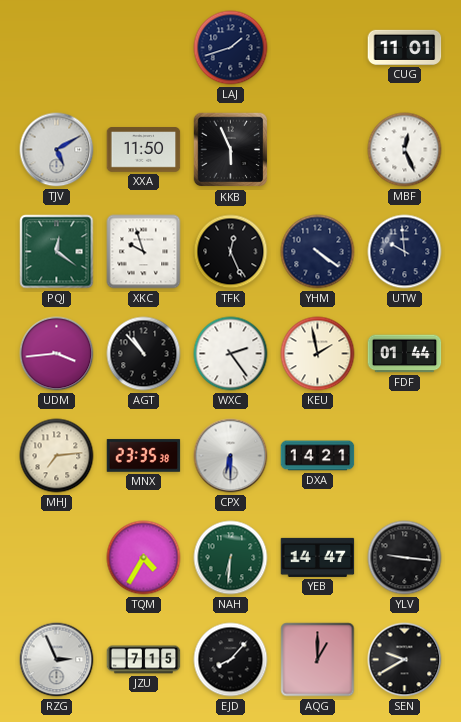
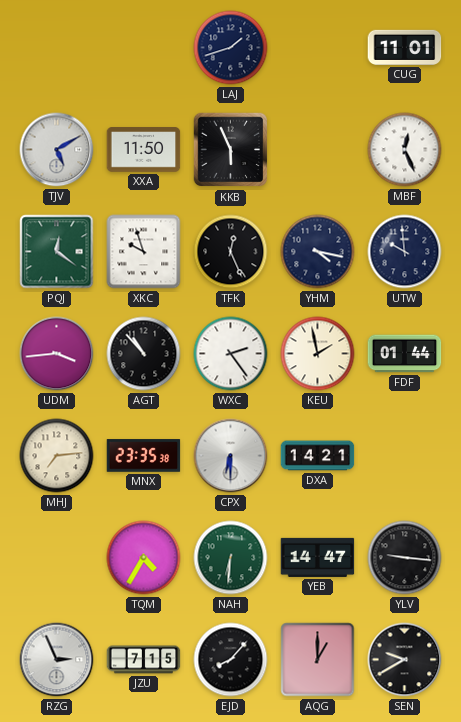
YHM: 4:21 -> 4:17
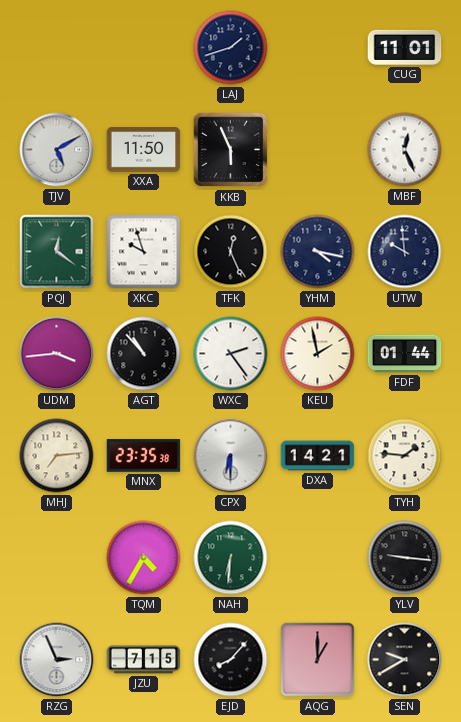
TYH: none -> 1:46
YEB: 14:47 -> none
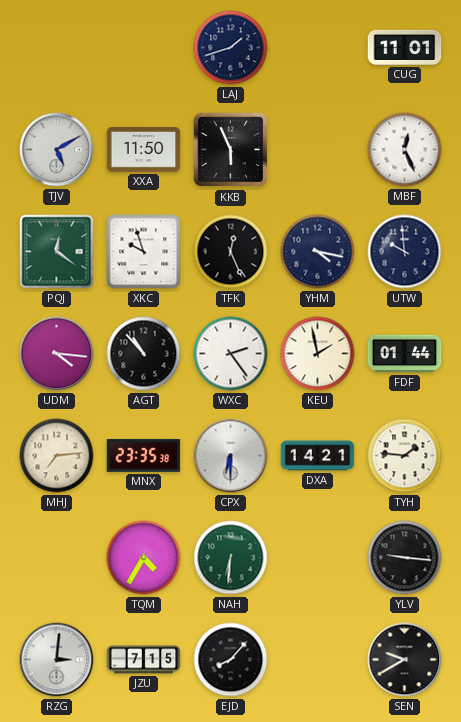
UDM: 3:44 -> 4:16
RZG: 2:56 -> 3:01
AQG: 1:00 -> none
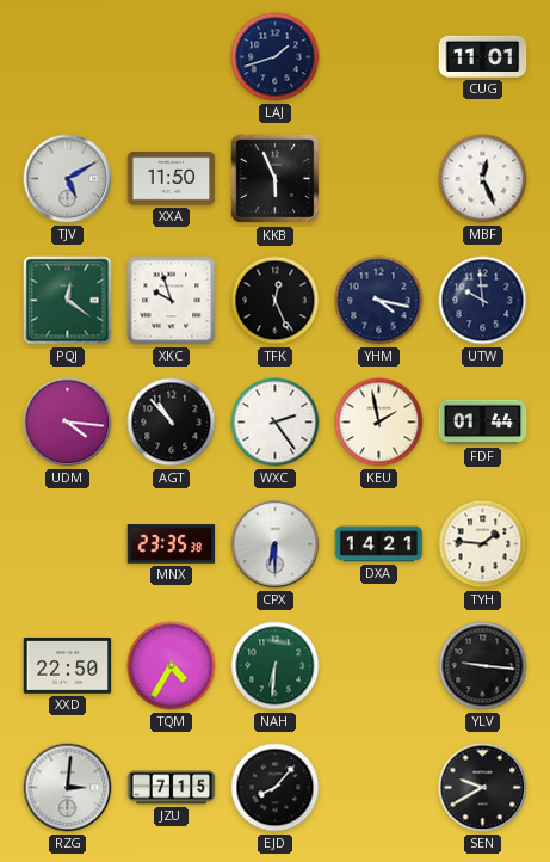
MHJ: 7:14 -> none
XXD: none -> 22:50
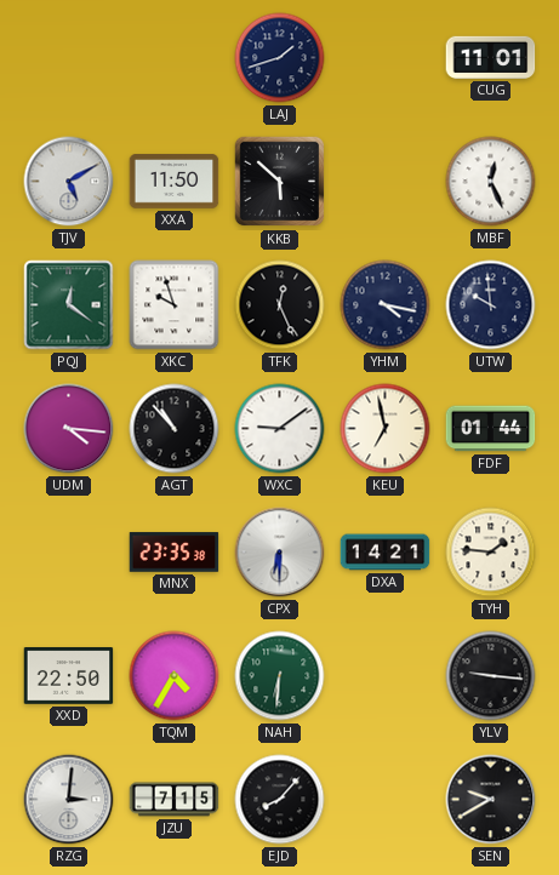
KKB: 5:56 -> 5:52
WXC: 2:24 -> 9:09
KEU: 1:58 -> 6:58
